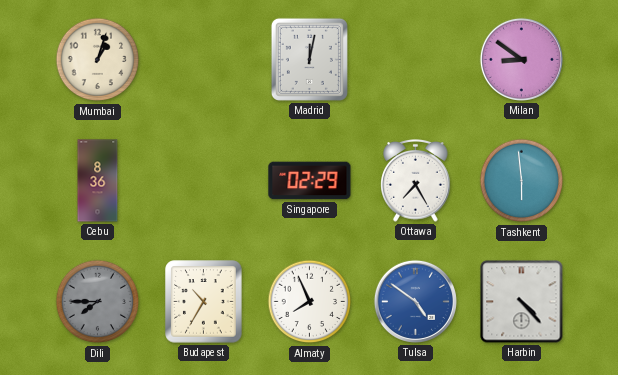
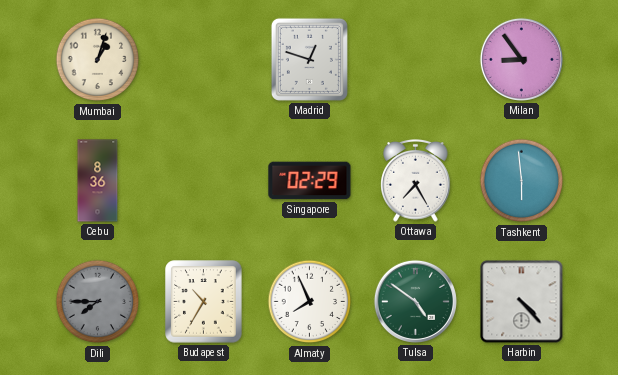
Madrid: 12:02 -> 12:48
Milan: 8:51 -> 8:54
Tulsa dial: blue -> green
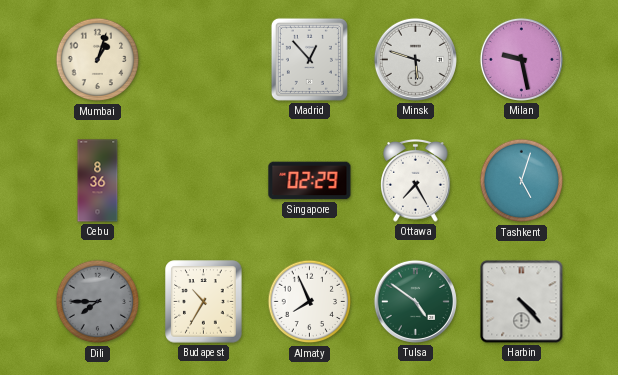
Madrid: 12:48 -> 12:53
Minsk: none -> 5:48
Milan: 8:54 -> 9:28
Tashkent: 5:59 -> 5:03
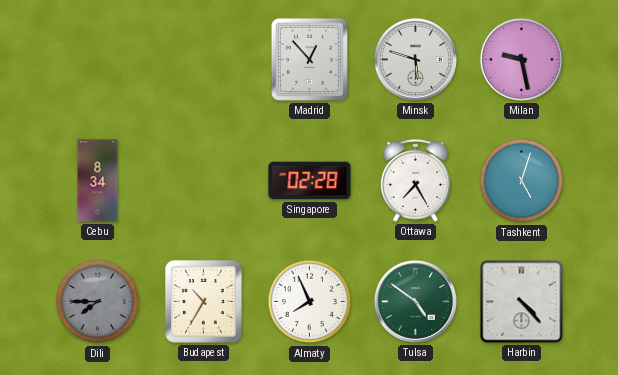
Mumbai: 1:03 -> none
Cebu: 8:36 -> 8:34
Singapore: 02:29 -> 02:28
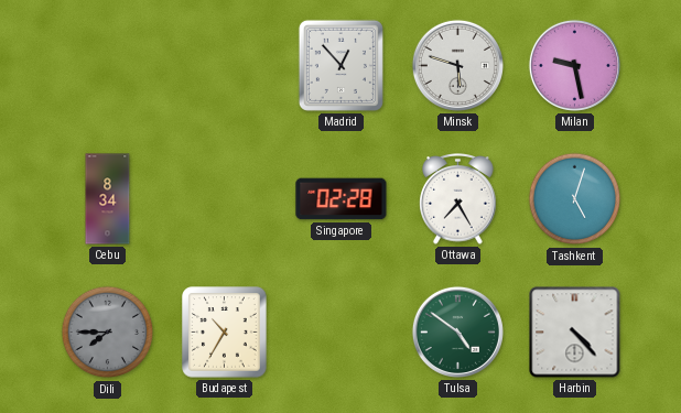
Almaty: 7:56 -> none
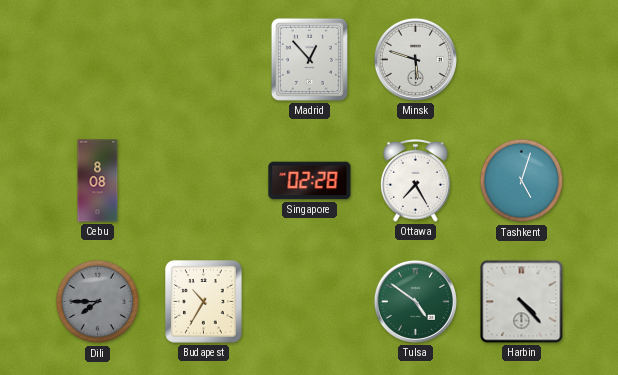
Milan: 9:28 -> none
Cebu: 8:34 -> 8:08
